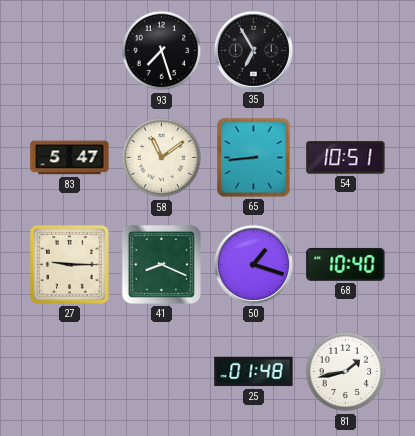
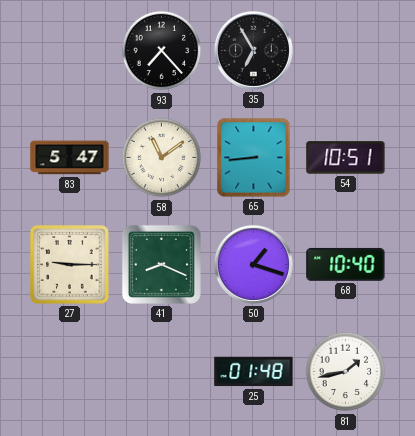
93: 7:27 -> 7:23
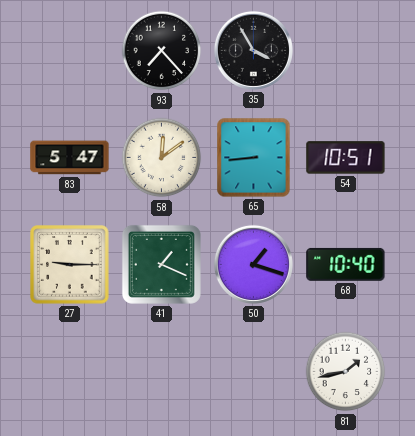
35: 6:55 -> 3:55
58: 11:09 -> 12:09
41: 8:19 -> 1:19
25: 01:48 -> none
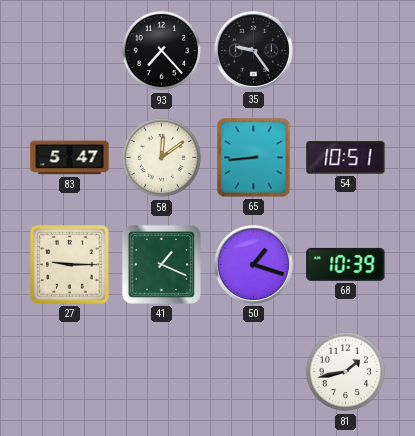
35: 3:55 -> 9:24
68: 10:40 -> 10:39
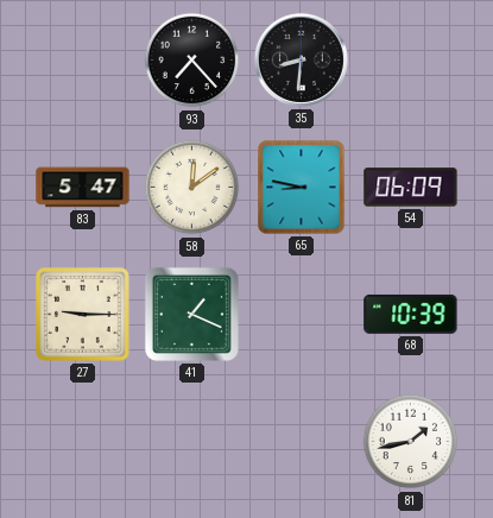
35: 9:24 -> 8:31
65: 8:44 -> 8:47
54: 10:51 -> 06:09
50: 1:18 -> none
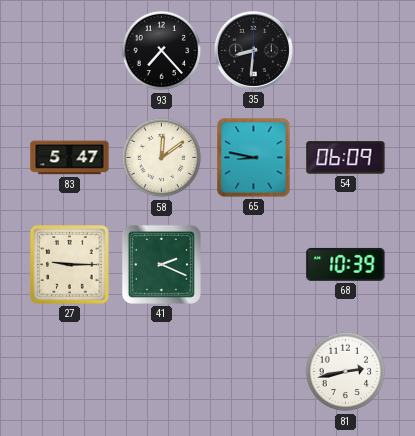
41: 1:19 -> 2:19
81: 1:43 -> 2:43
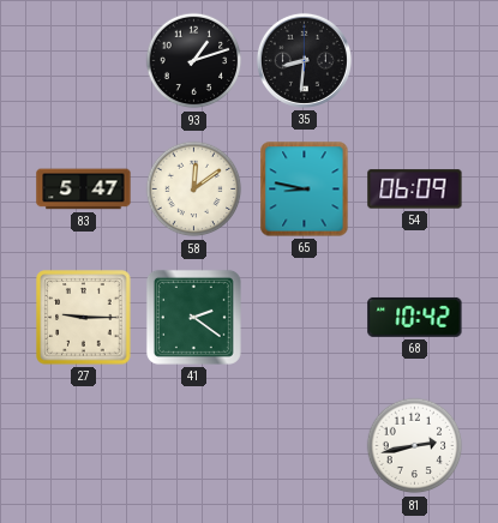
93: 7:23 -> 1:12
41: 2:19 -> 2:21
68: 10:39 -> 10:42
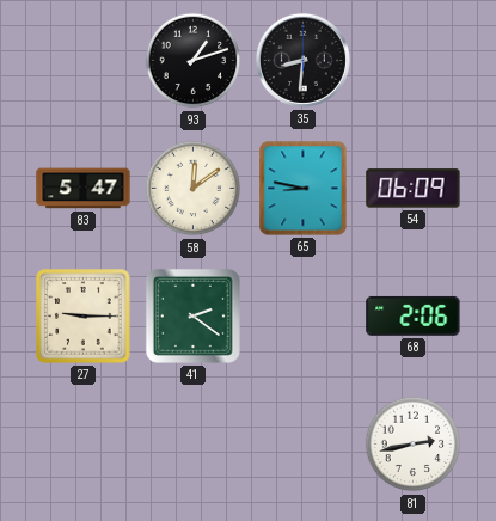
68: 10:42 -> 2:06
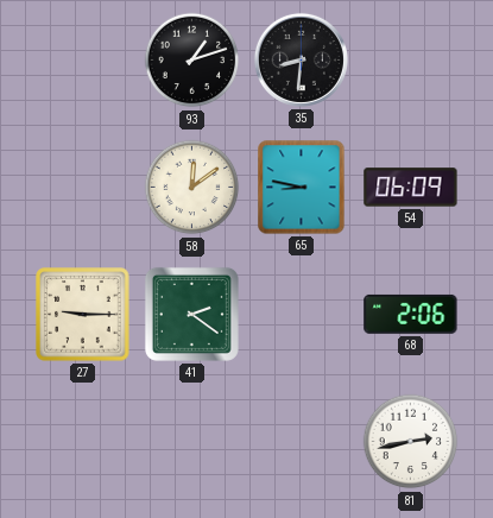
83: 5:47 -> none
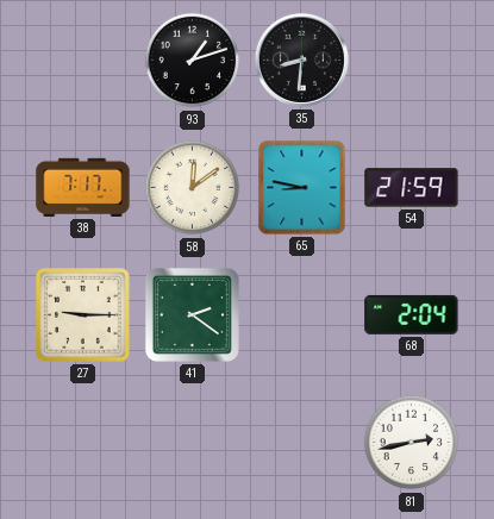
38: none -> 7:17
54: 06:09 -> 21:59
68: 2:06 -> 2:04
